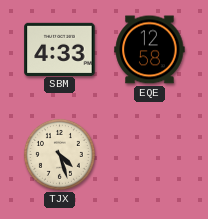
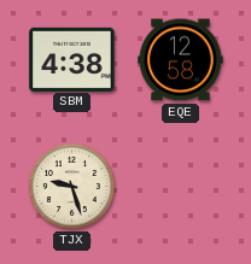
SBM: 4:33 -> 4:38
TJX: 4:27 -> 9:27
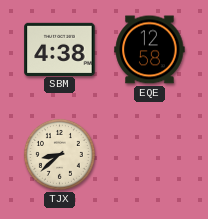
TJX: 9:27 -> 8:38
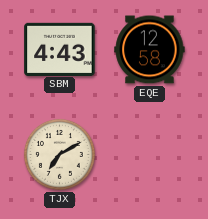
SBM: 4:38 -> 4:43
TJX: 8:38 -> 7:10
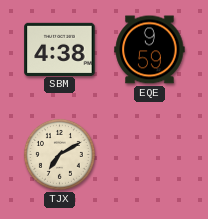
SBM: 4:43 -> 4:38
EQE: 12:58 -> 9:59
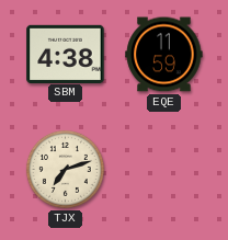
EQE: 9:59 -> 11:59
TJX: 7:10 -> 7:12
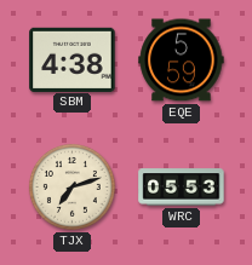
EQE: 11:59 -> 5:59
WRC: none -> 05:53
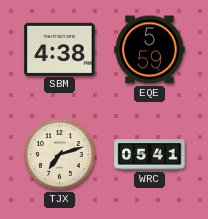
WRC: 05:53 -> 05:41
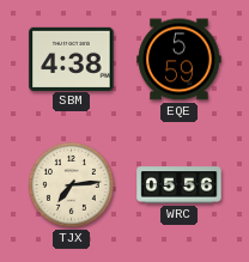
TJX: 7:12 -> 7:14
WRC: 05:41 -> 05:56
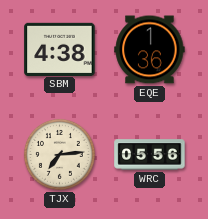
EQE: 5:59 -> 1:36
